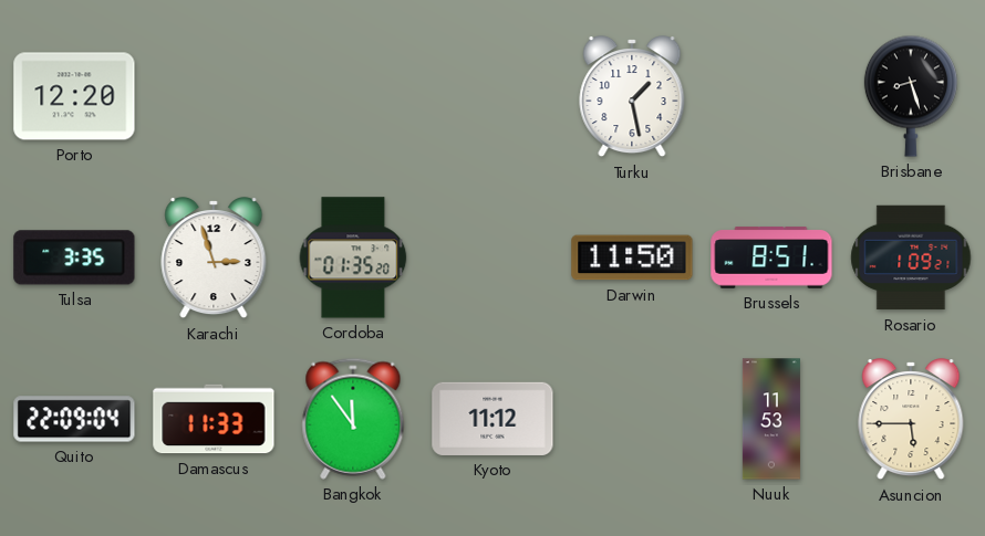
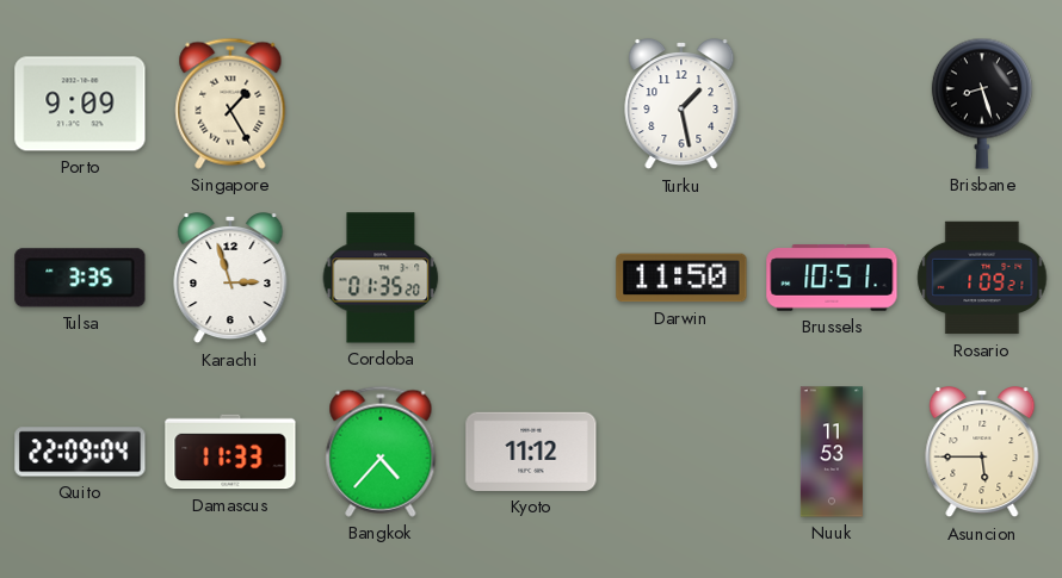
Porto: 12:20 -> 9:09
Singapore: none -> 1:25
Brussels: 8:51 -> 10:51
Bangkok: 11:54 -> 4:37
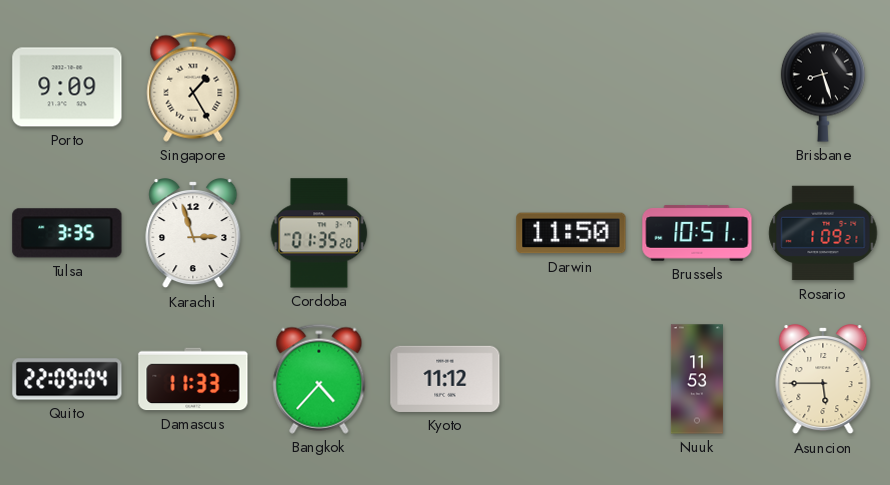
Turku: 1:28 -> none
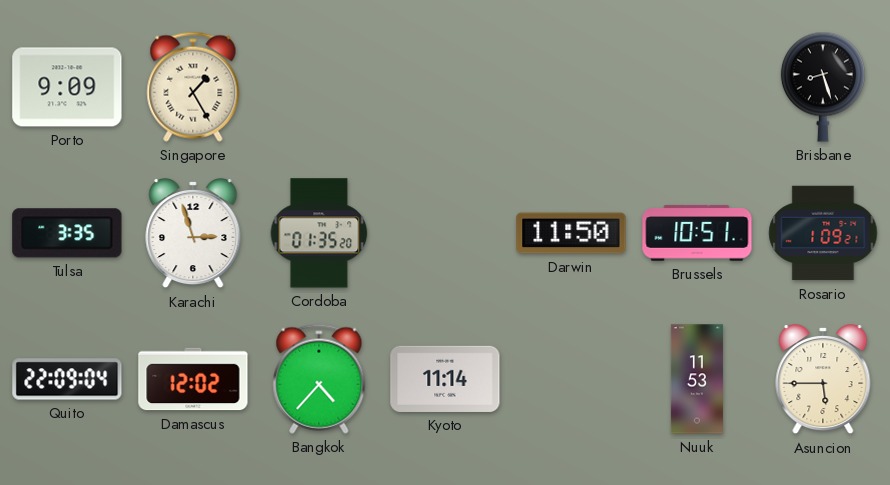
Damascus: 11:33 -> 12:02
Kyoto: 11:12 -> 11:14
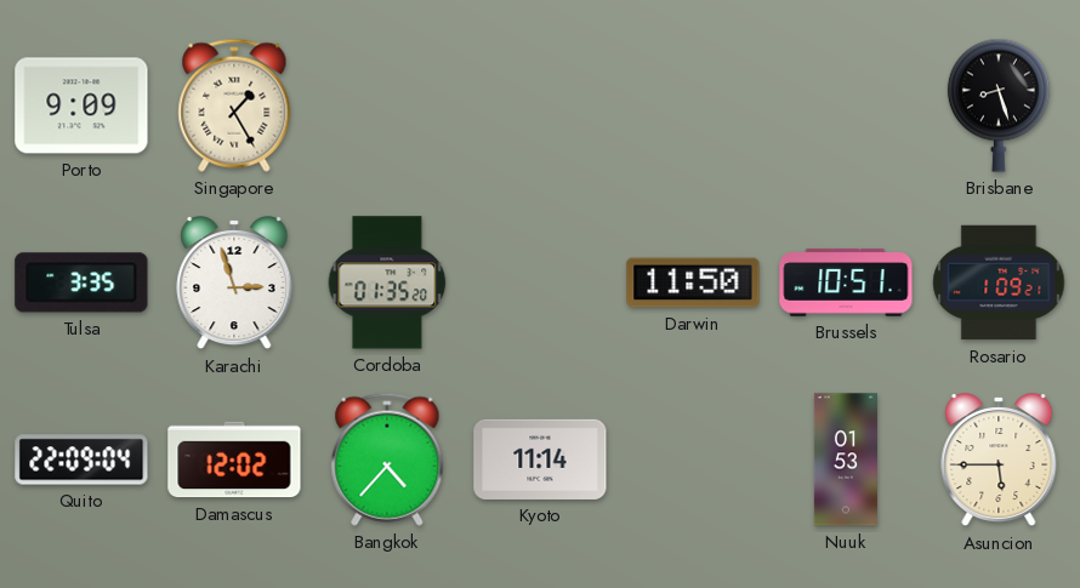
Nuuk: 11:53 -> 01:53
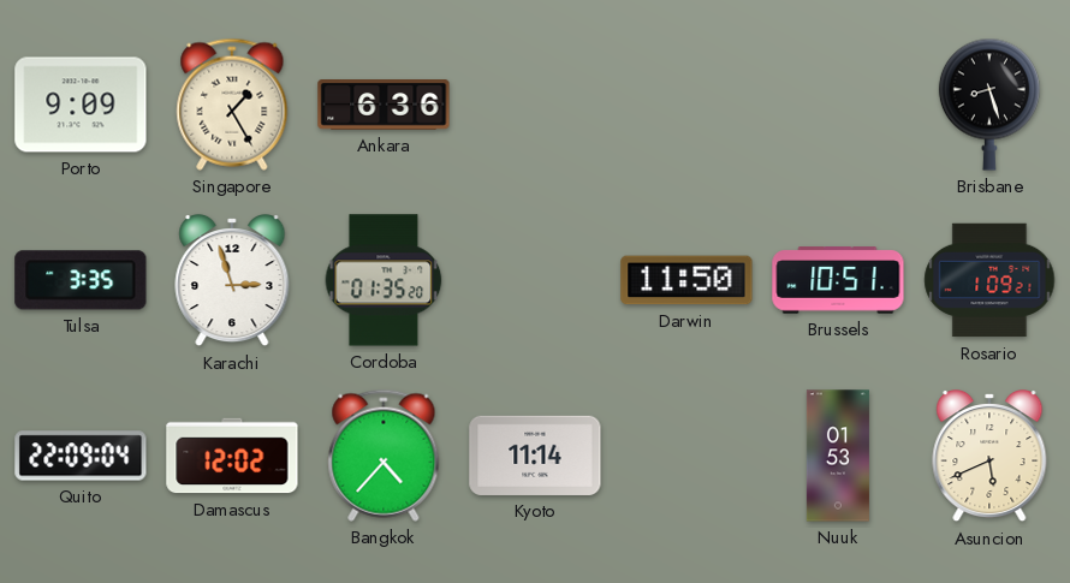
Ankara: none -> 6:36
Asuncion: 5:45 -> 5:41
